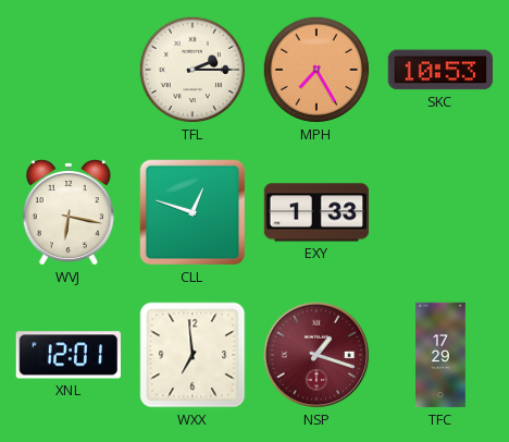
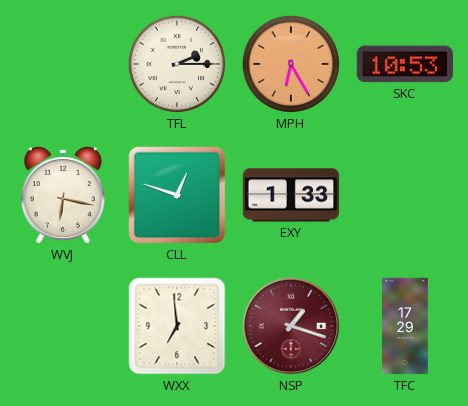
MPH: 7:25 -> 6:25
XNL: 12:01 -> none
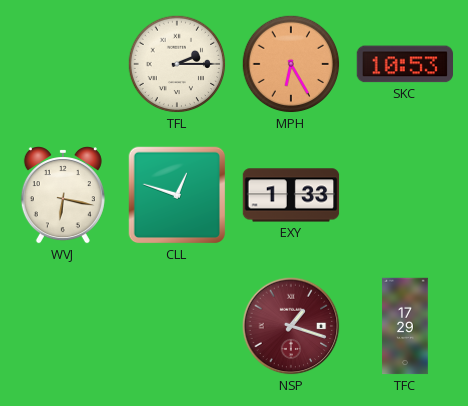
WXX: 6:59 -> none
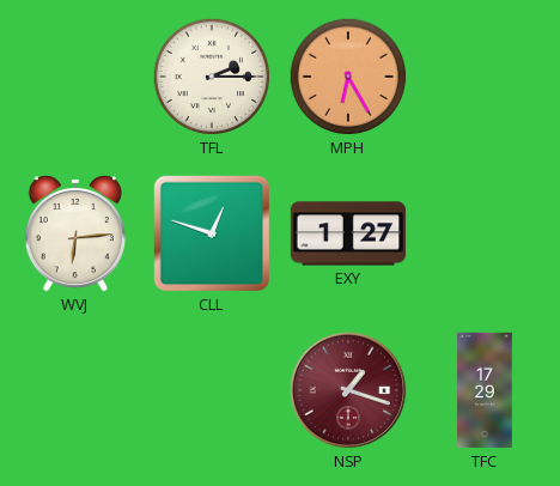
SKC: 10:53 -> none
WVJ: 6:17 -> 6:14
EXY: 1:33 -> 1:27
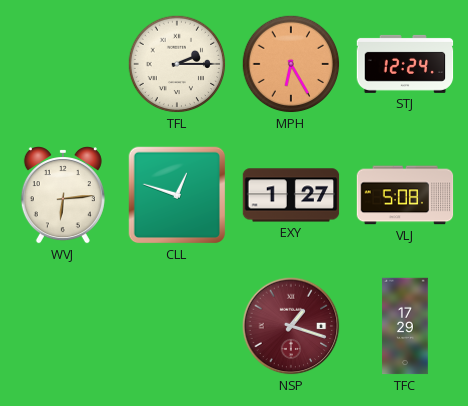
STJ: none -> 12:24
VLJ: none -> 5:08
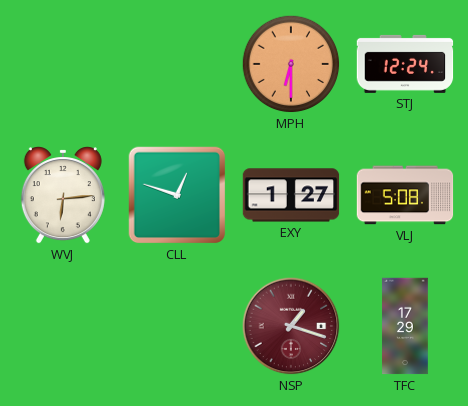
TFL: 2:15 -> none
MPH: 6:25 -> 6:30
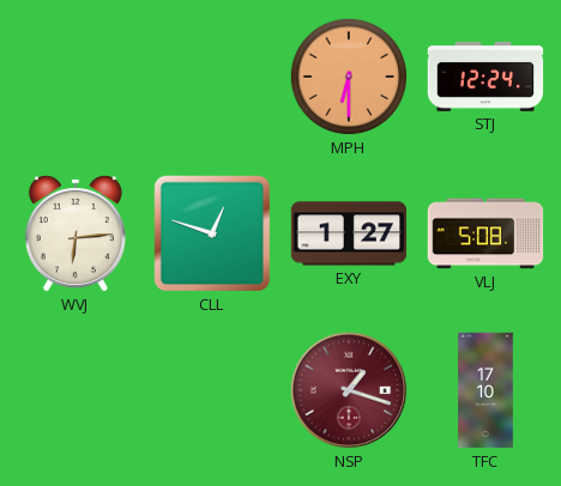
TFC: 17:29 -> 17:10
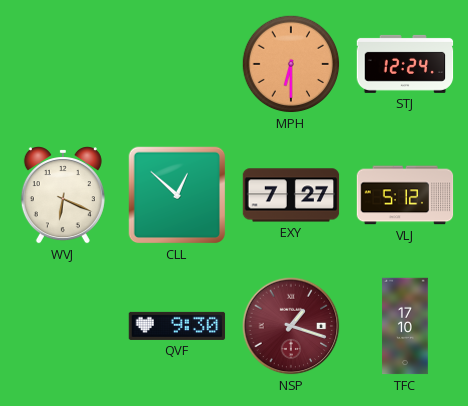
WVJ: 6:14 -> 6:19
CLL: 12:48 -> 12:52
EXY: 1:27 -> 7:27
VLJ: 5:08 -> 5:12
QVF: none -> 9:30
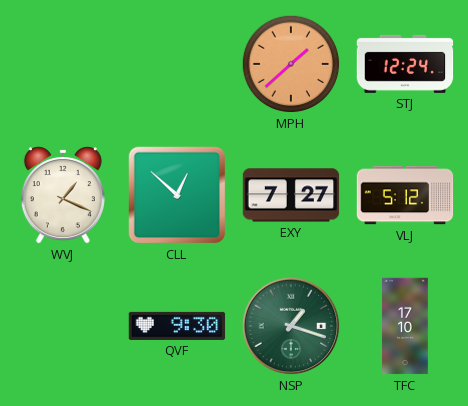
MPH: 6:30 -> 1:38
WVJ: 6:19 -> 1:19
NSP dial: burgundy -> green
